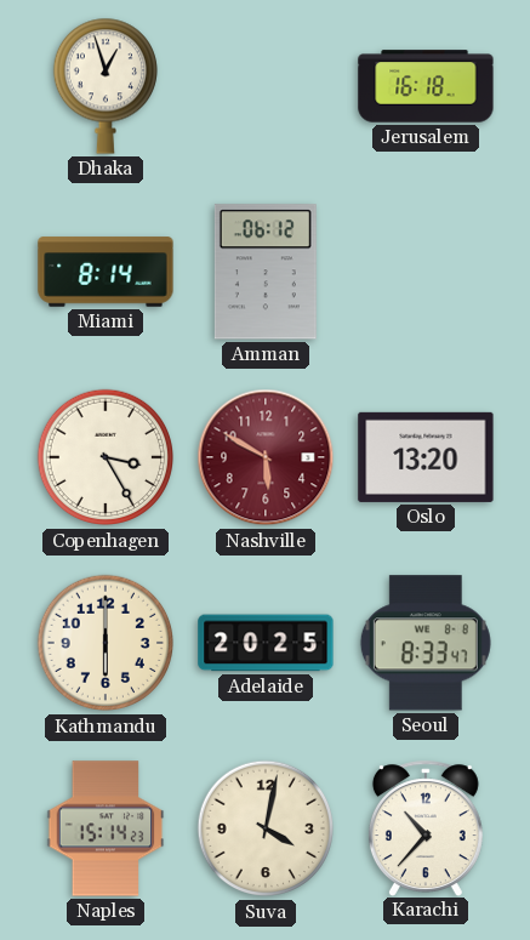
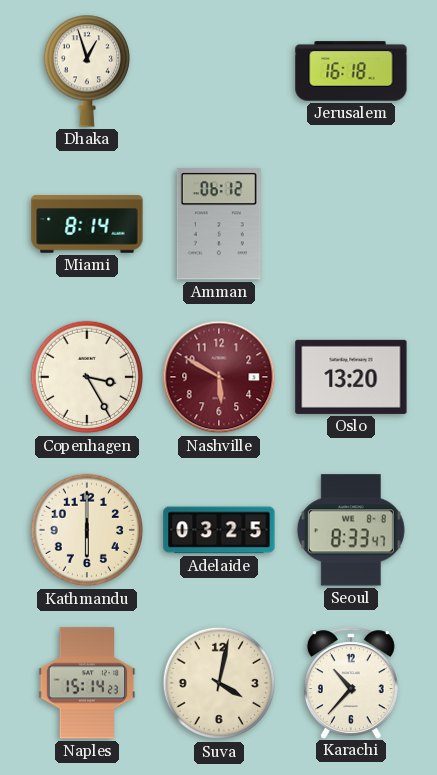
Adelaide: 20:25 -> 03:25
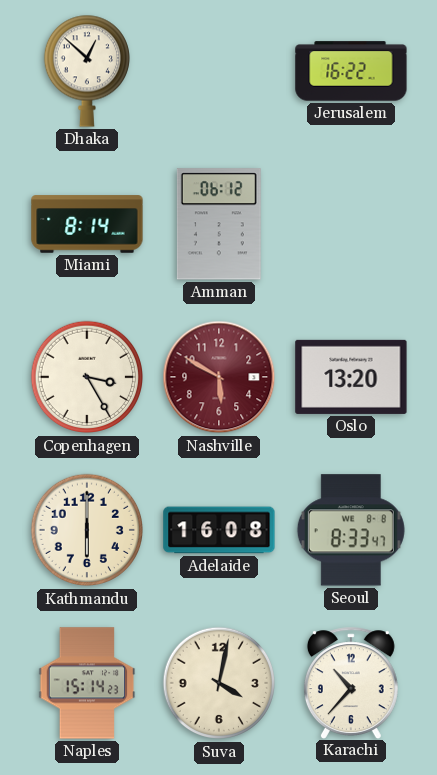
Dhaka: 12:57 -> 12:52
Jerusalem: 16:18 -> 16:22
Adelaide: 03:25 -> 16:08
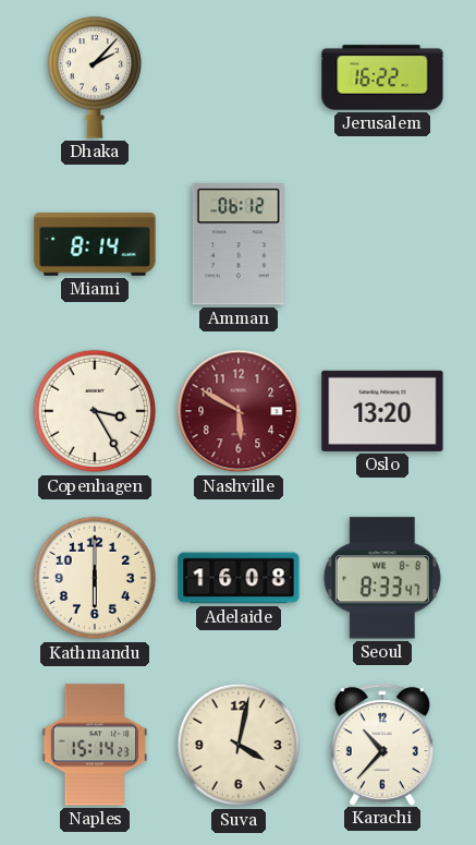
Dhaka: 12:52 -> 2:07
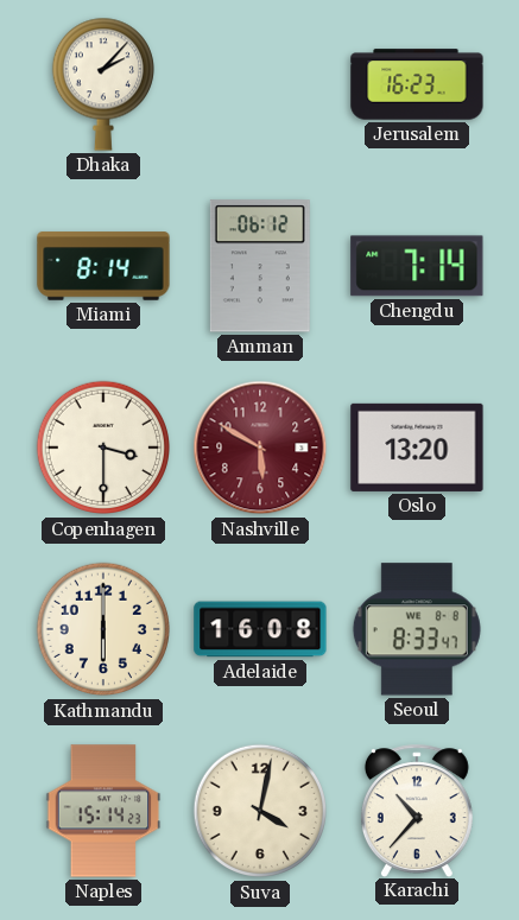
Jerusalem: 16:22 -> 16:23
Chengdu: none -> 7:14
Copenhagen: 3:25 -> 3:30
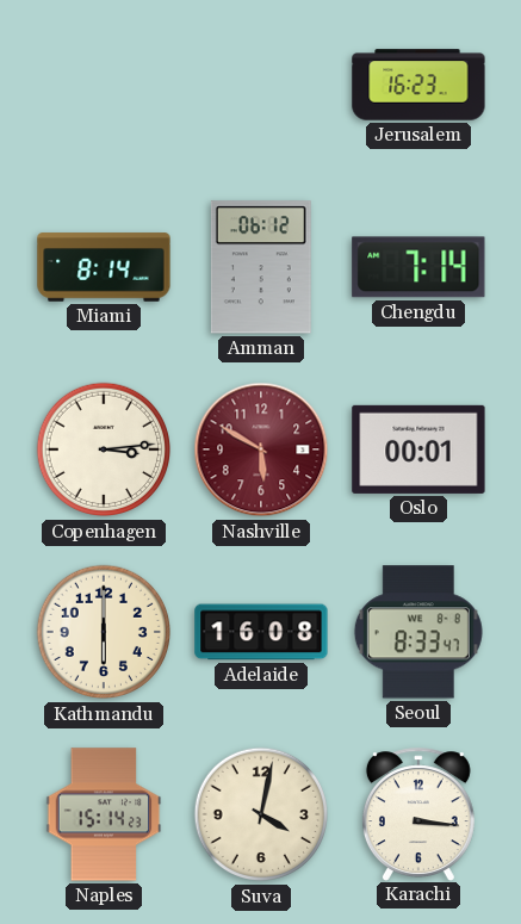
Dhaka: 2:07 -> none
Copenhagen: 3:30 -> 3:14
Oslo: 13:20 -> 00:01
Karachi: 10:37 -> 3:16
